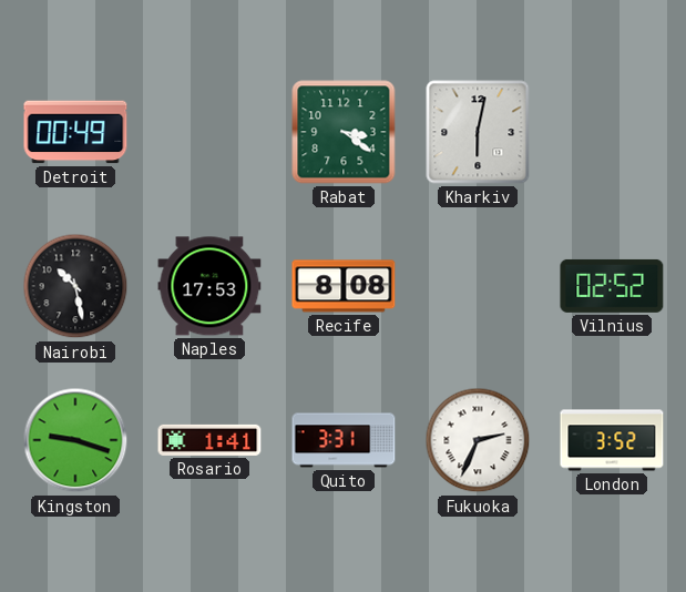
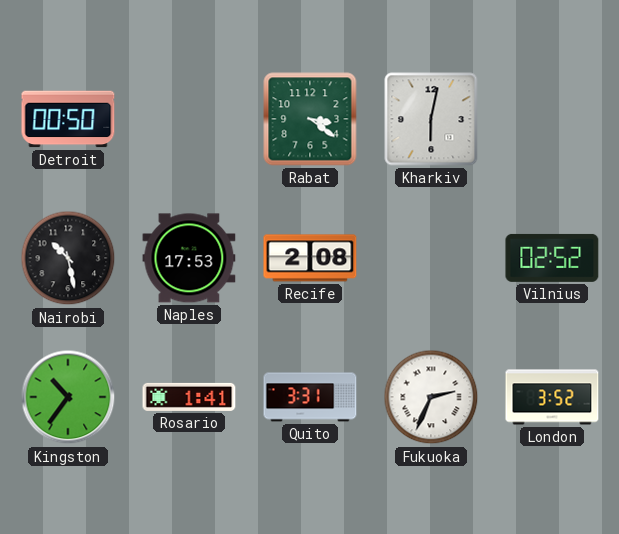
Detroit: 00:49 -> 00:50
Recife: 8:08 -> 2:08
Kingston: 9:18 -> 10:36
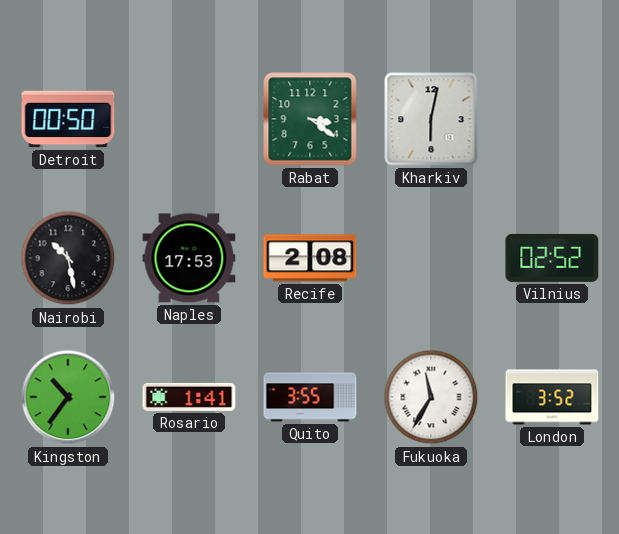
Quito: 3:31 -> 3:55
Fukuoka: 2:34 -> 11:35
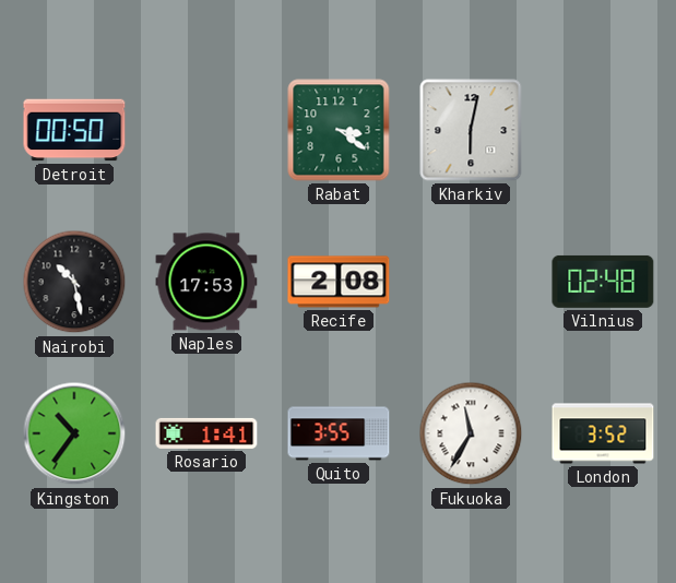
Vilnius: 02:52 -> 02:48
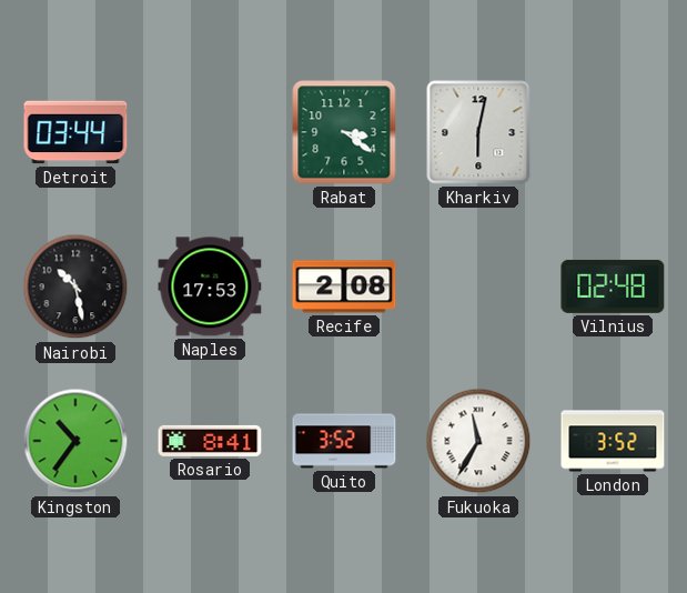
Detroit: 00:50 -> 03:44
Rosario: 1:41 -> 8:41
Quito: 3:55 -> 3:52
